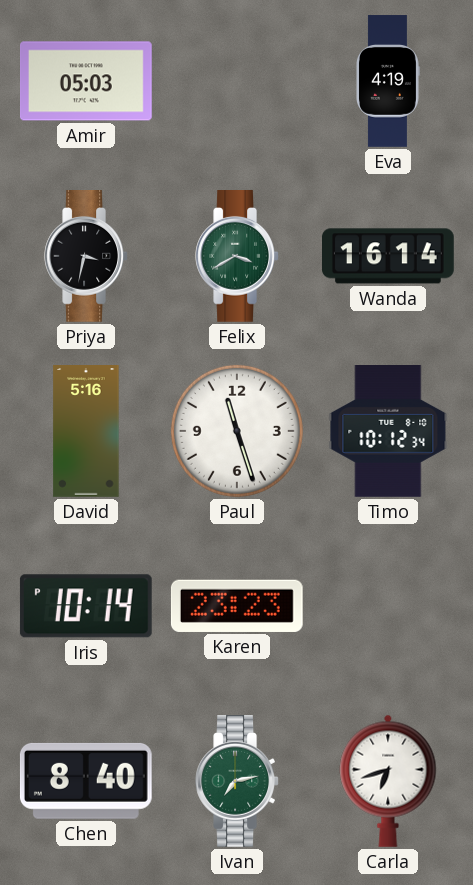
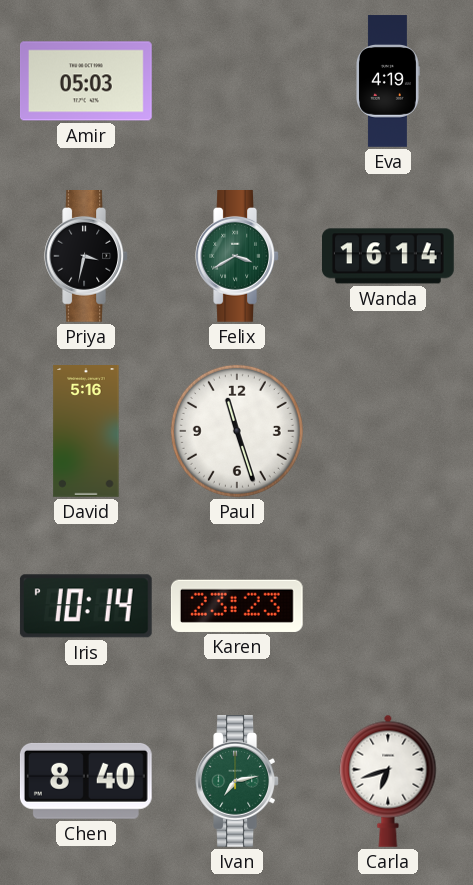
Timo: 10:12 -> none
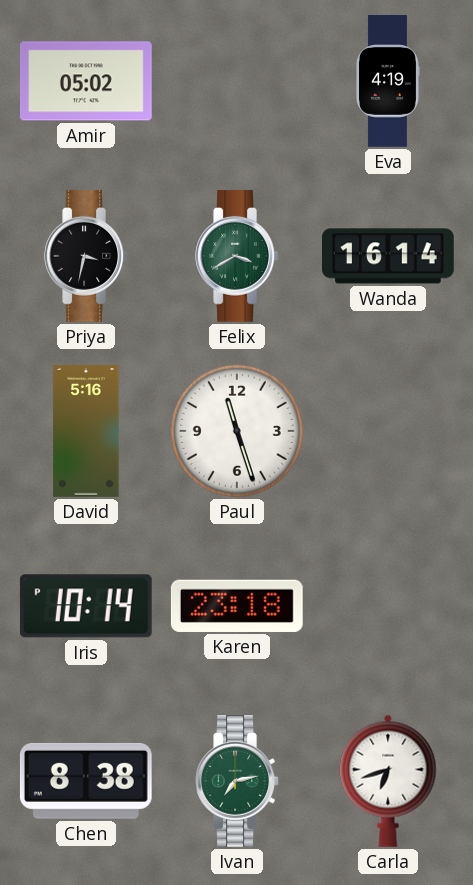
Amir: 05:03 -> 05:02
Karen: 23:23 -> 23:18
Chen: 8:40 -> 8:38
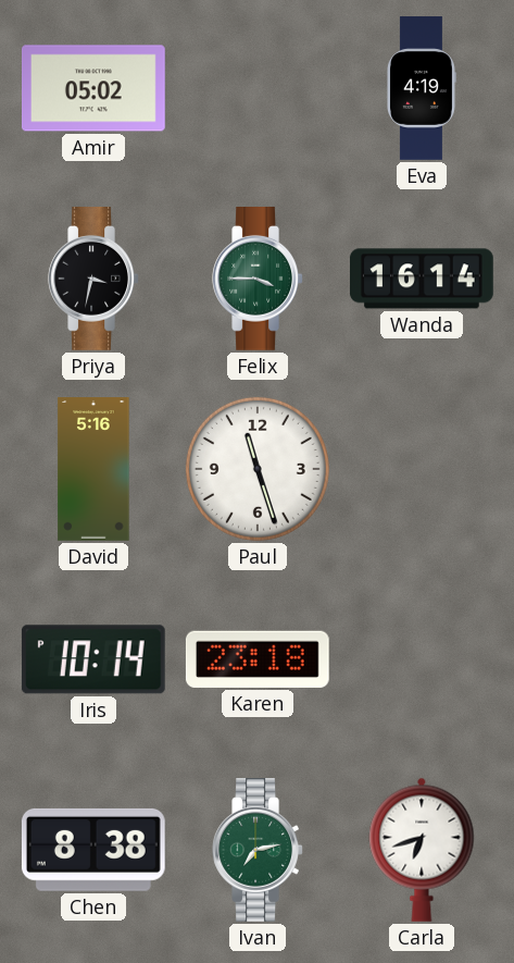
Felix: 3:40 -> 3:45
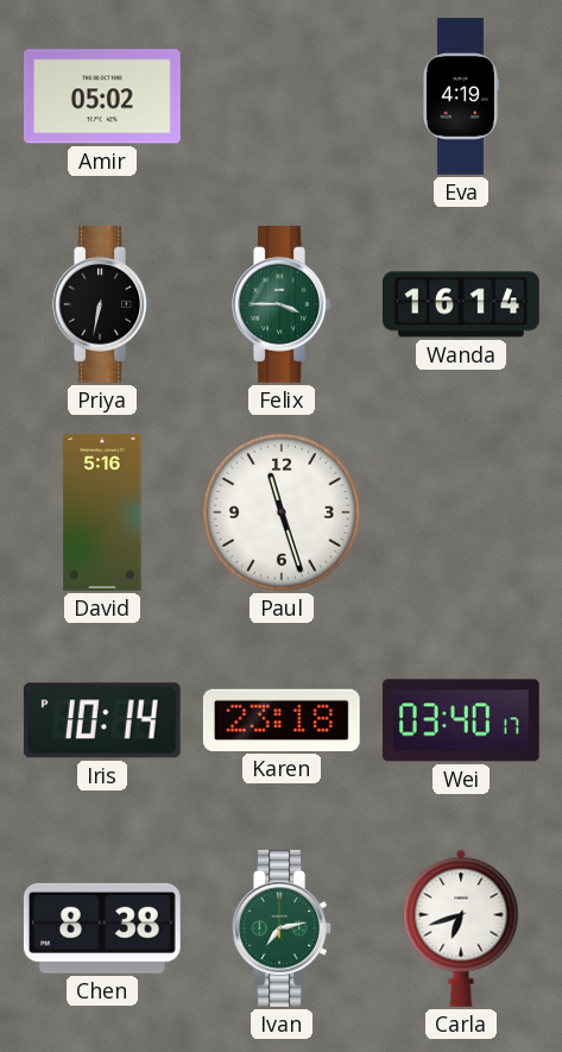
Priya: 3:32 -> 6:32
Wei: none -> 03:40
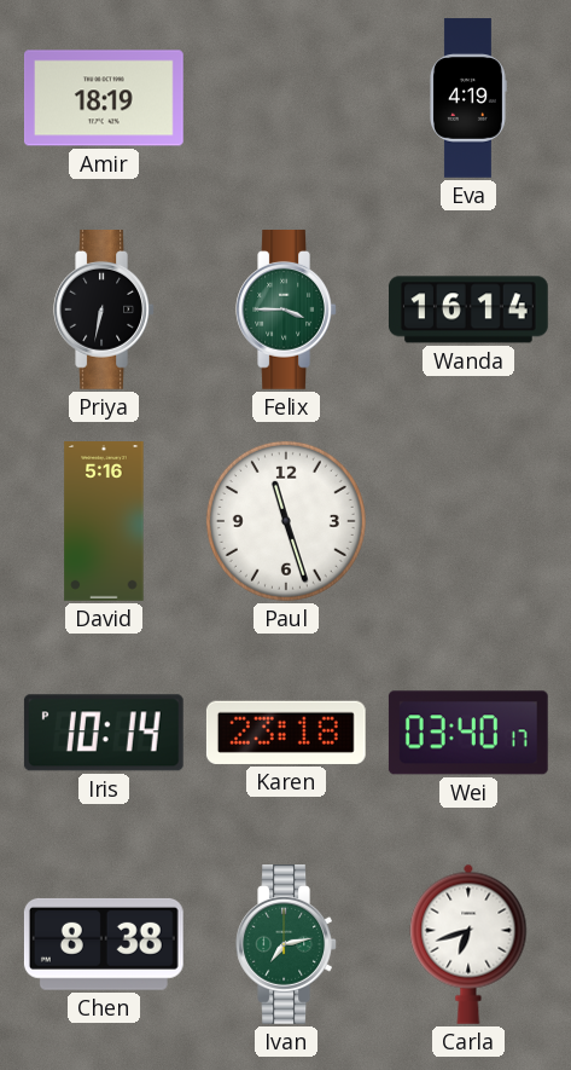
Amir: 05:02 -> 18:19
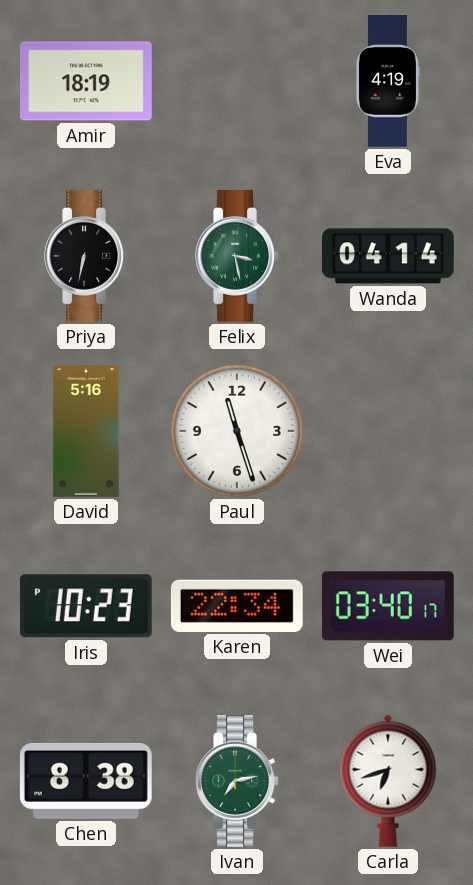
Felix: 3:45 -> 3:28
Wanda: 16:14 -> 04:14
Iris: 10:14 -> 10:23
Karen: 23:18 -> 22:34
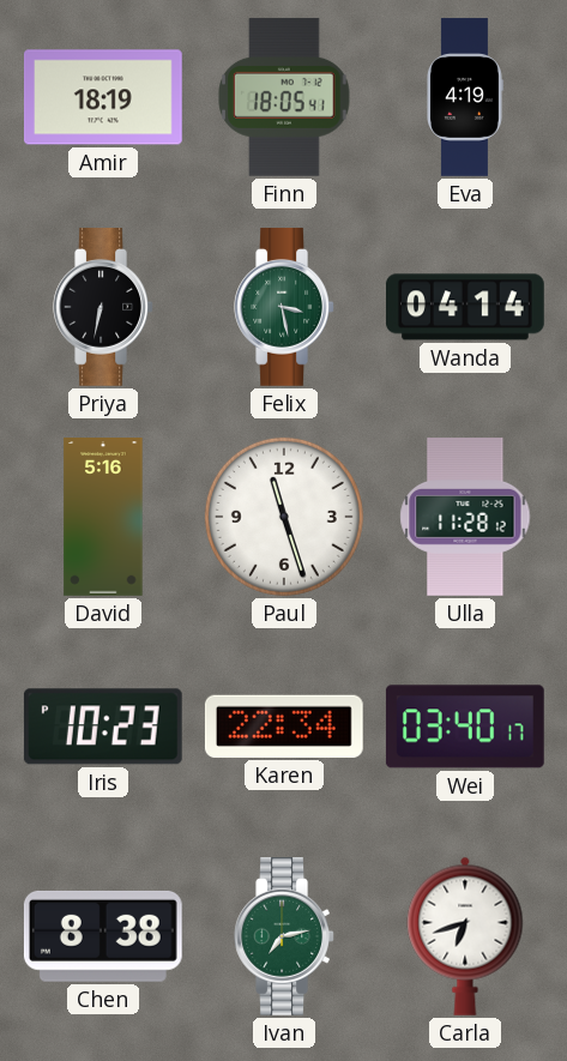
Finn: none -> 18:05
Ulla: none -> 11:28
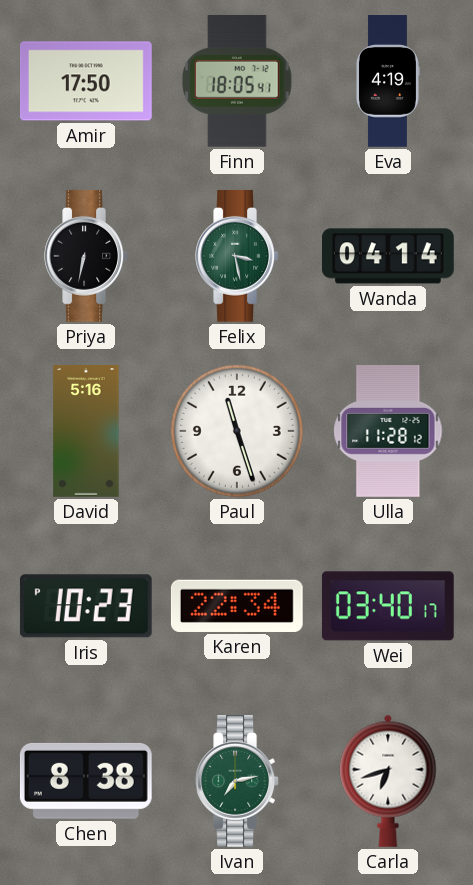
Amir: 18:19 -> 17:50
